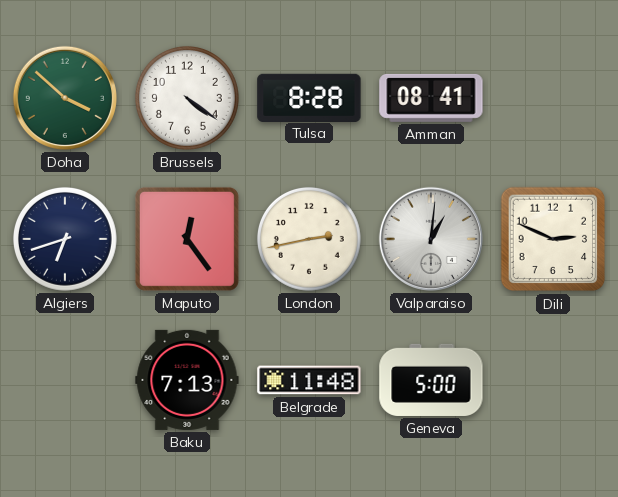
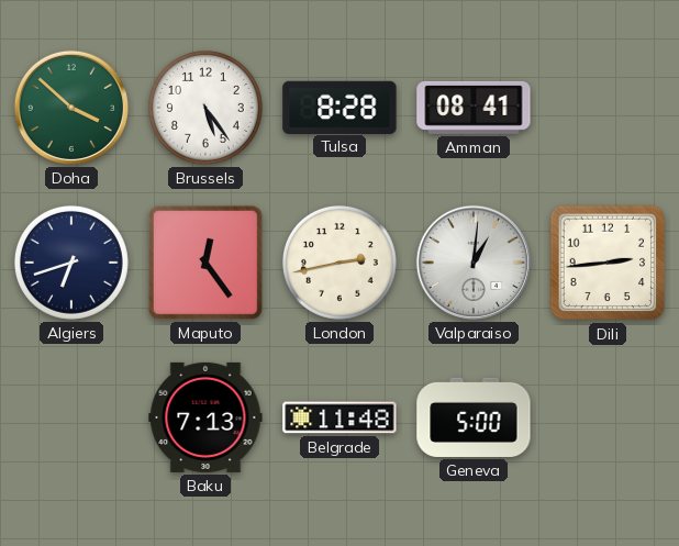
Brussels: 4:21 -> 5:24
Dili: 2:49 -> 2:44
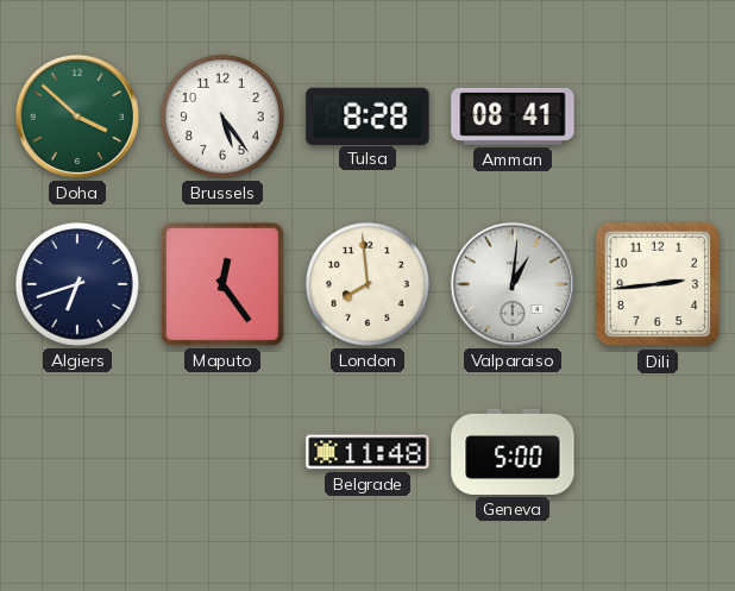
London: 2:43 -> 7:59
Baku: 7:13 -> none
